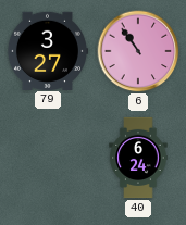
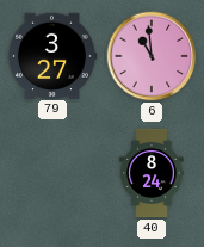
6: 10:54 -> 10:59
40: 6:24 -> 8:24
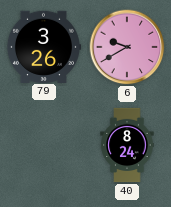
79: 3:27 -> 3:26
6: 10:59 -> 9:40
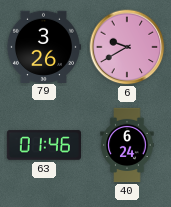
63: none -> 01:46
40: 8:24 -> 6:24
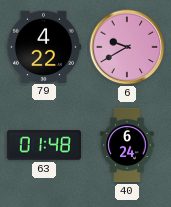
79: 3:26 -> 4:22
63: 01:46 -> 01:48
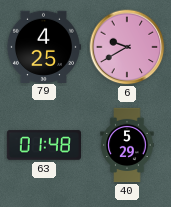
79: 4:22 -> 4:25
40: 6:24 -> 5:29
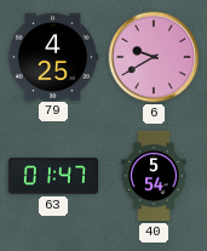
63: 01:48 -> 01:47
40: 5:29 -> 5:54
